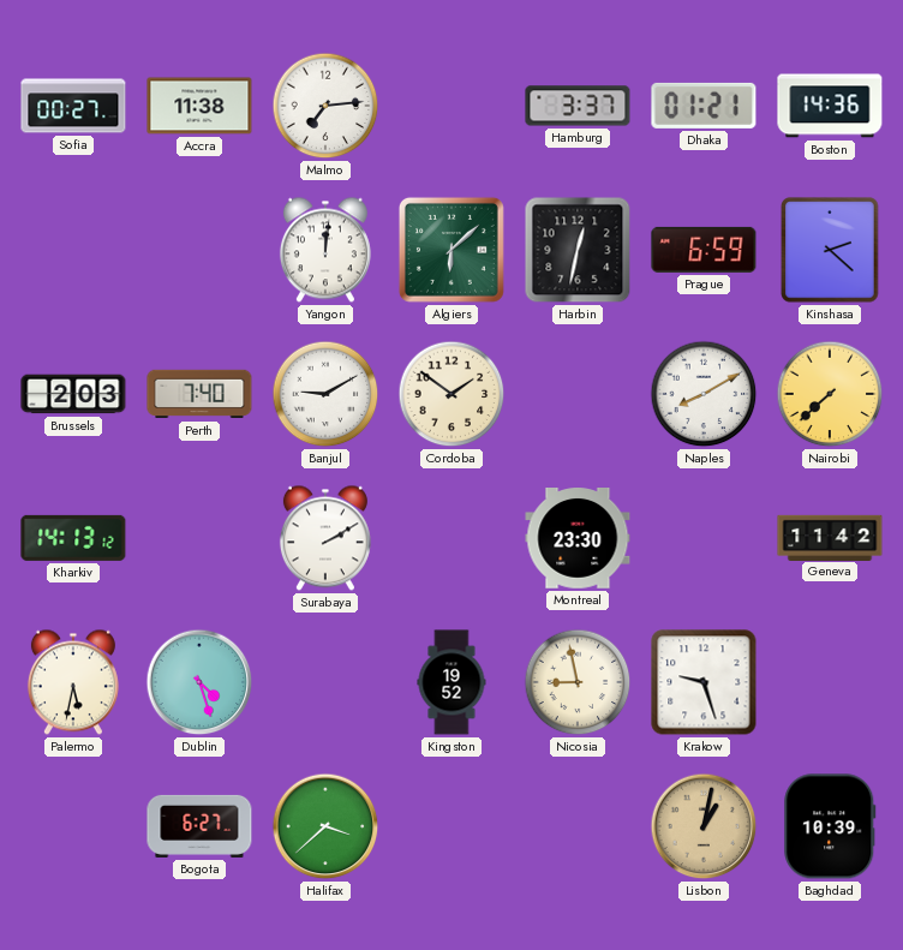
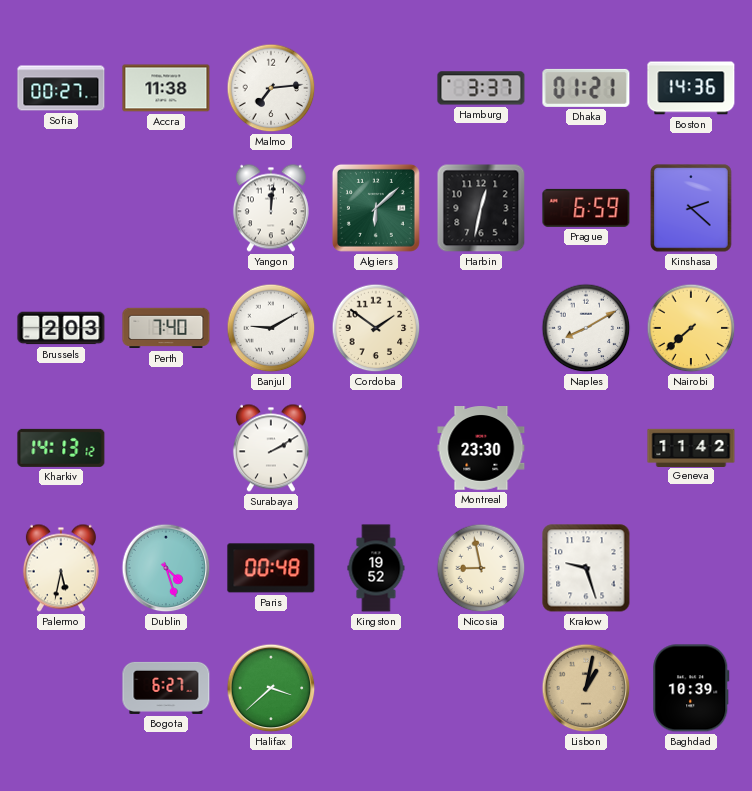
Paris: none -> 00:48
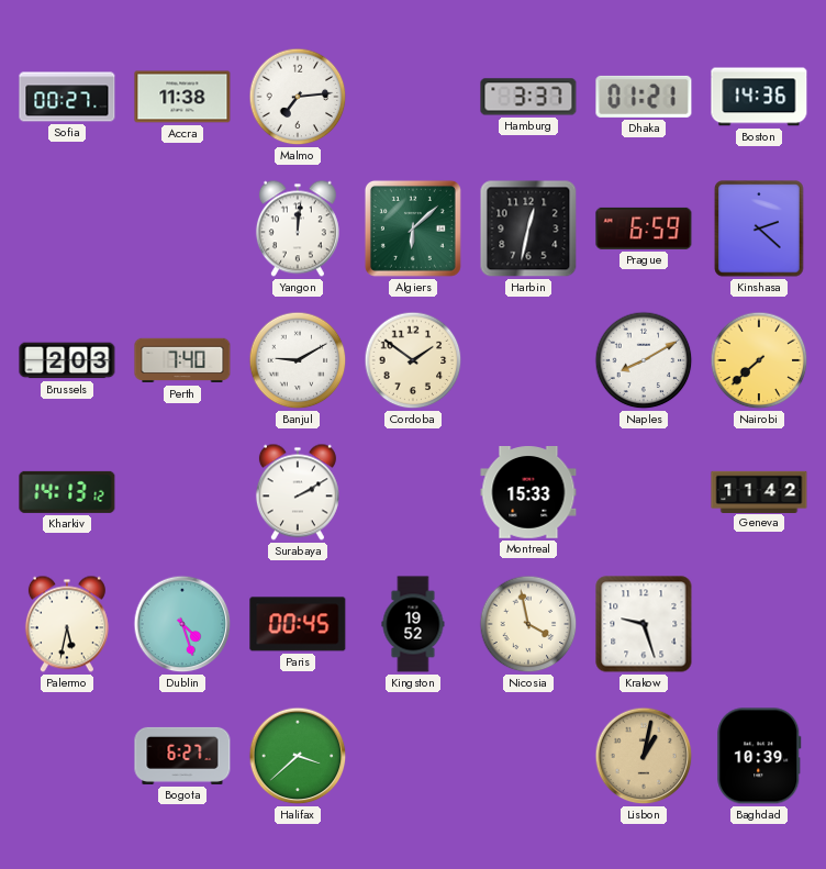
Montreal: 23:30 -> 15:33
Paris: 00:48 -> 00:45
Nicosia: 8:58 -> 3:58
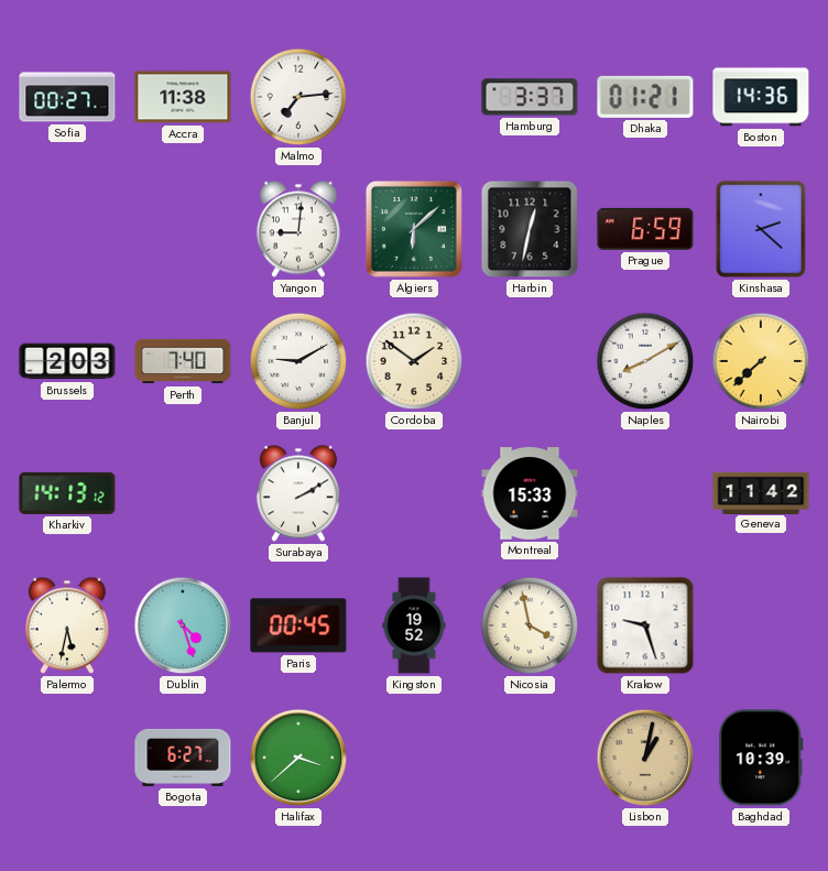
Yangon: 12:01 -> 9:01
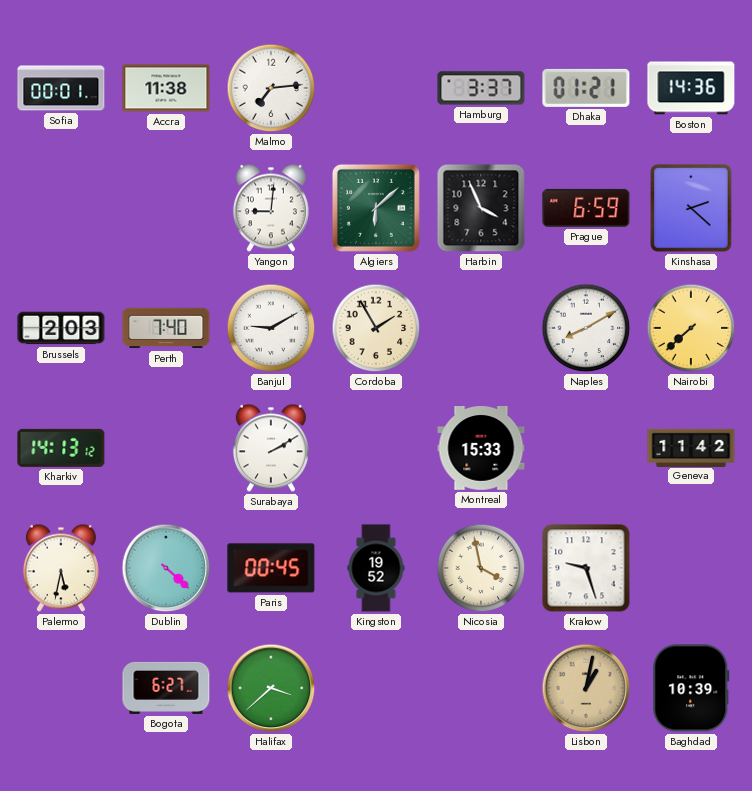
Sofia: 00:27 -> 00:01
Harbin: 12:32 -> 3:56
Cordoba: 1:51 -> 1:55
Dublin: 4:27 -> 4:22
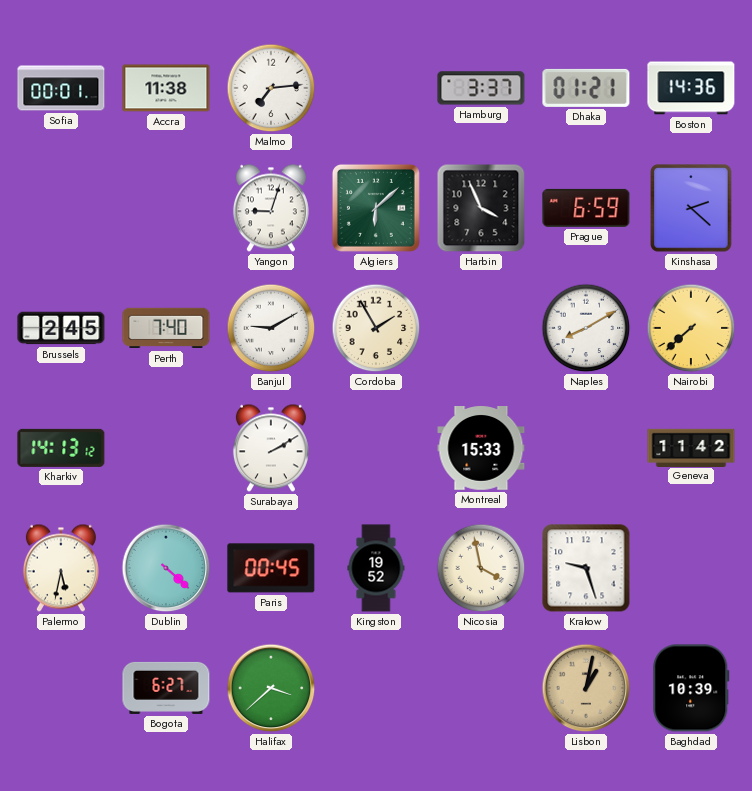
Yangon: 9:01 -> 9:03
Brussels: 2:03 -> 2:45
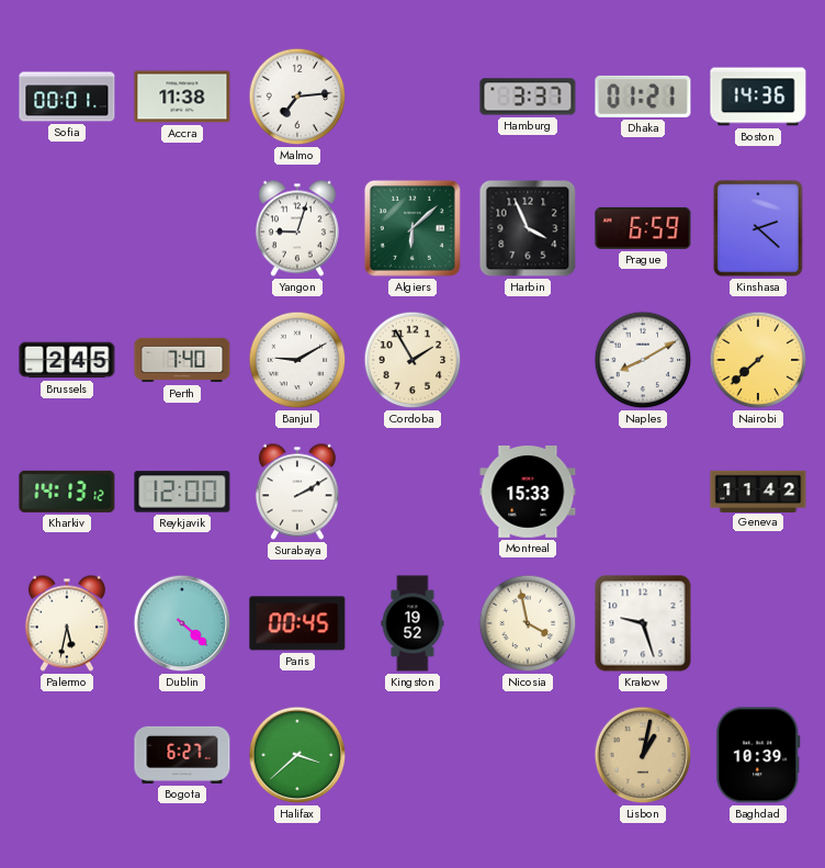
Reykjavik: none -> 12:00
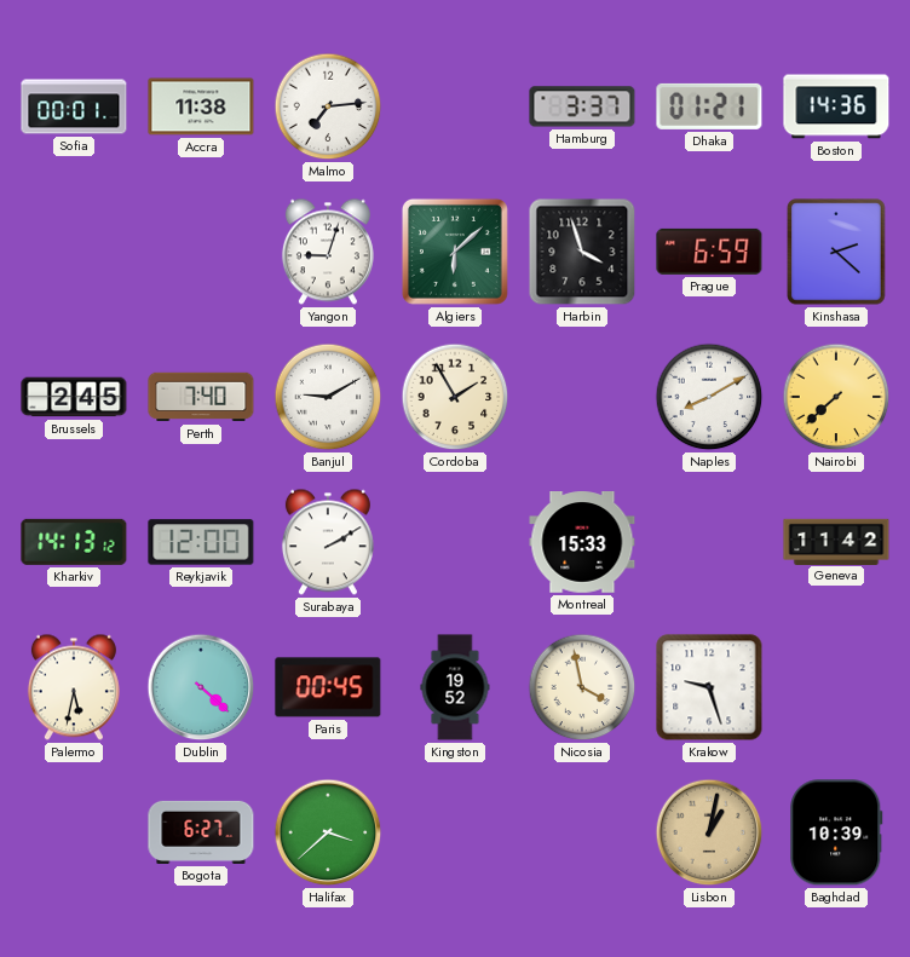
Harbin: 3:56 -> 3:57
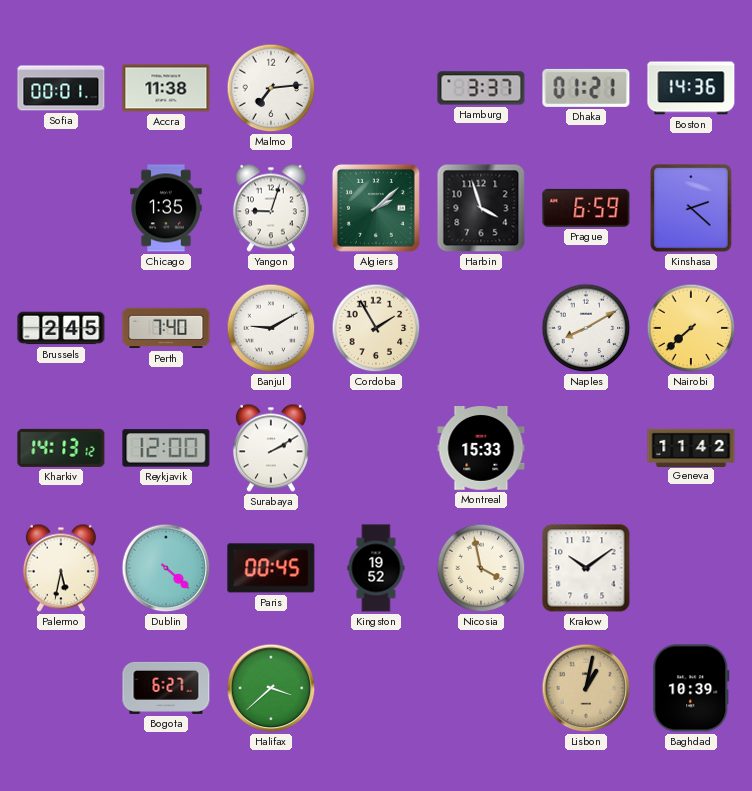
Chicago: none -> 1:35
Algiers: 6:08 -> 2:08
Krakow: 9:27 -> 10:09
